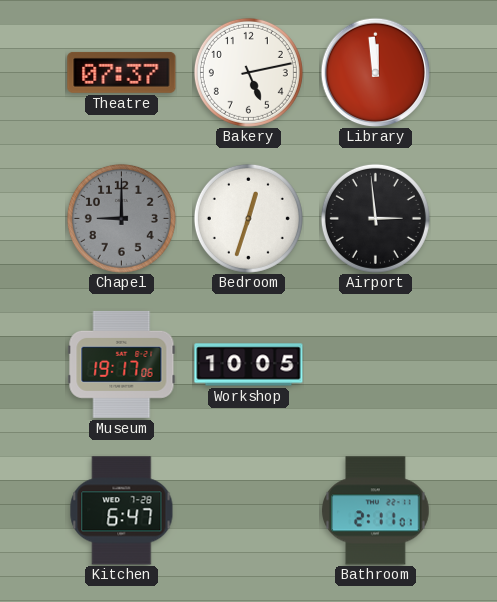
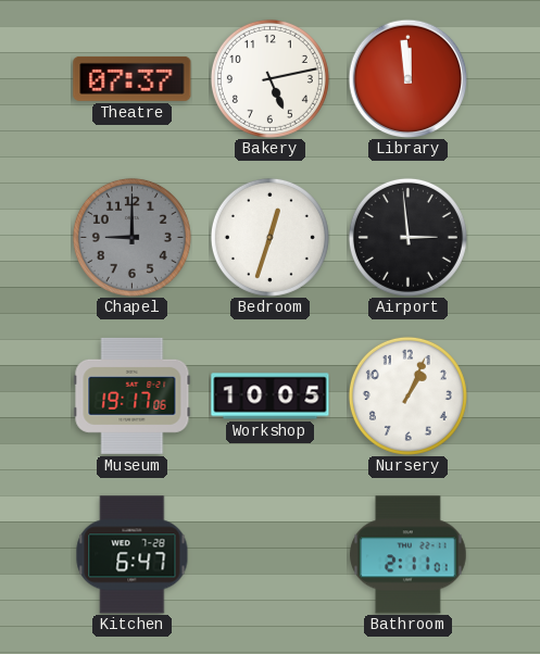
Nursery: none -> 1:04
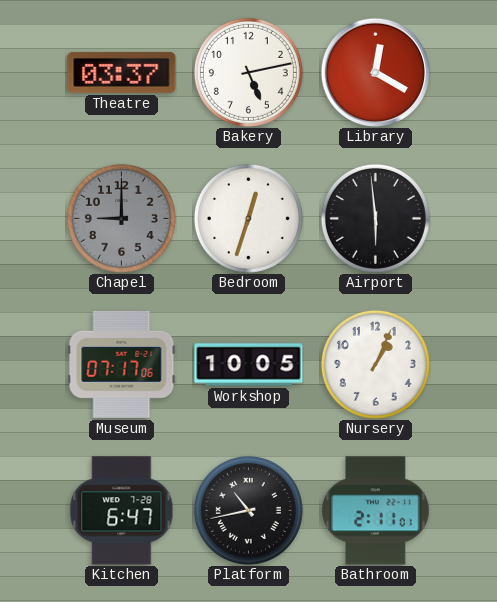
Theatre: 07:37 -> 03:37
Library: 11:59 -> 12:20
Airport: 2:59 -> 5:59
Museum: 19:17 -> 07:17
Platform: none -> 10:43
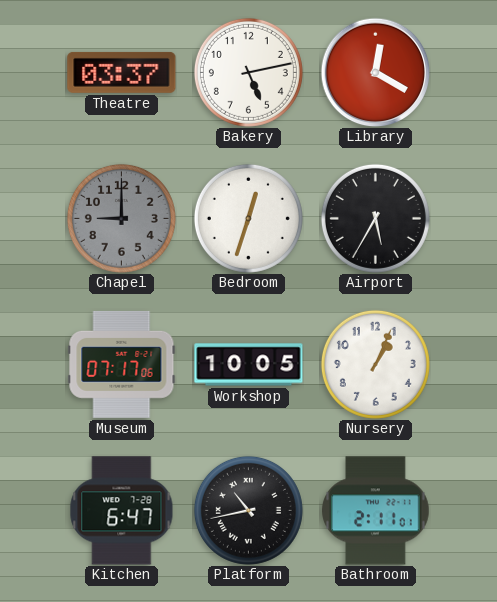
Airport: 5:59 -> 5:35
